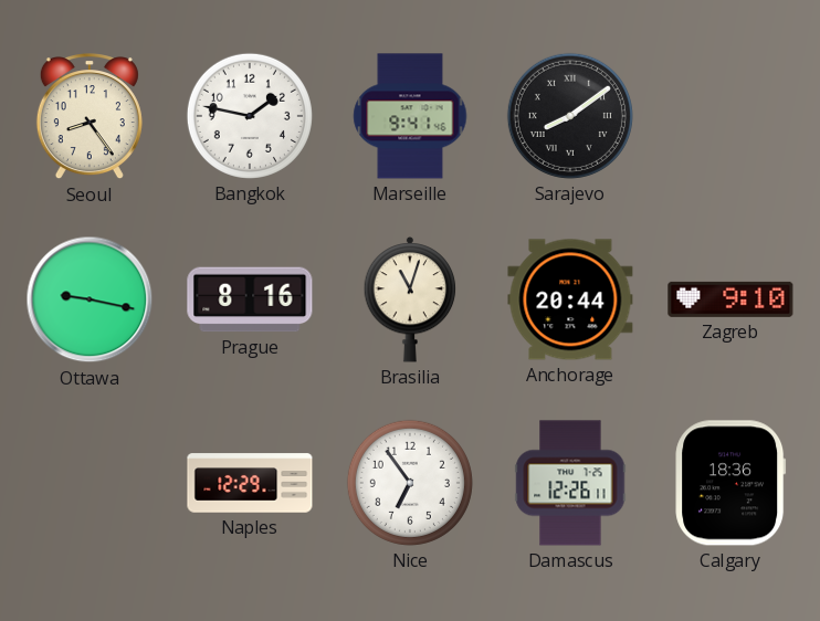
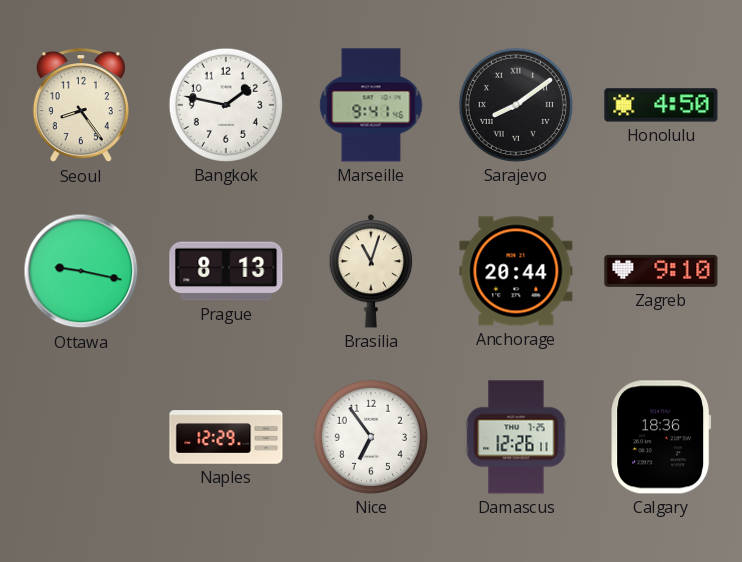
Honolulu: none -> 4:50
Prague: 8:16 -> 8:13
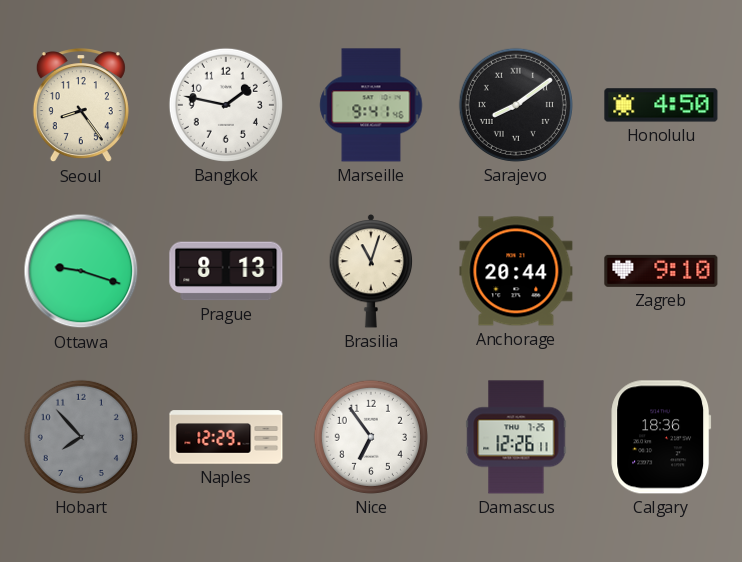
Ottawa: 9:17 -> 9:18
Hobart: none -> 7:53
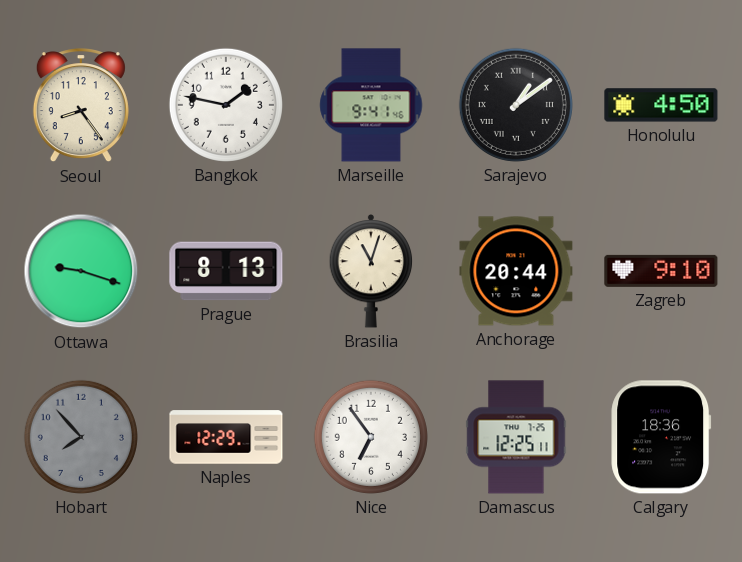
Sarajevo: 8:09 -> 1:09
Damascus: 12:26 -> 12:25
